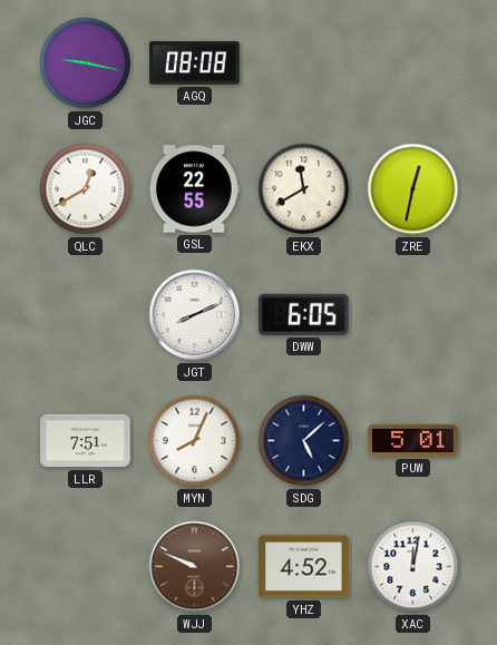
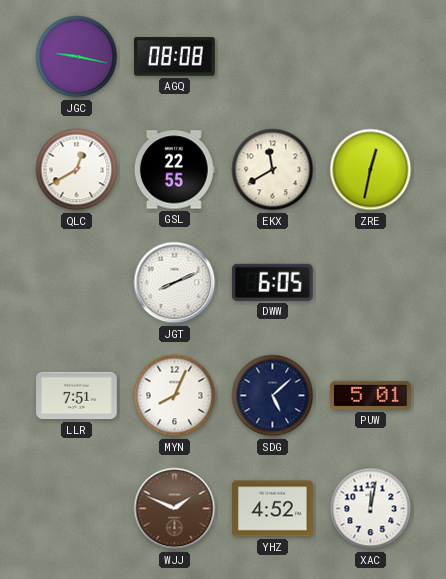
WJJ: 9:49 -> 1:49
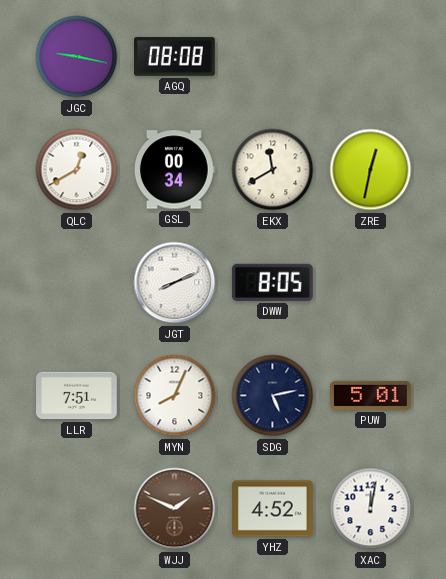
GSL: 22:55 -> 00:34
DWW: 6:05 -> 8:05
SDG: 5:08 -> 5:13
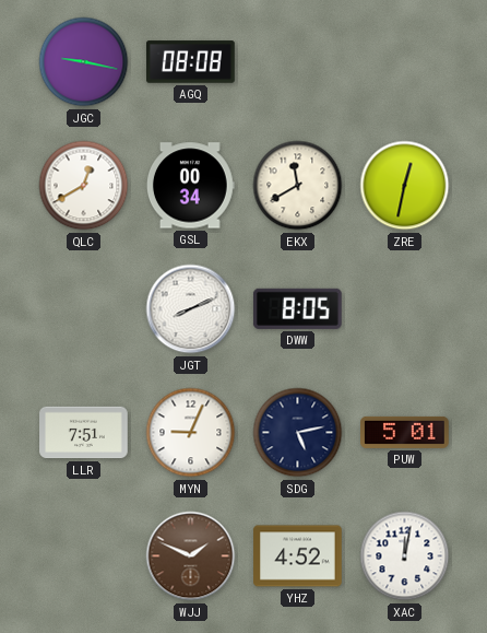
MYN: 8:04 -> 9:04
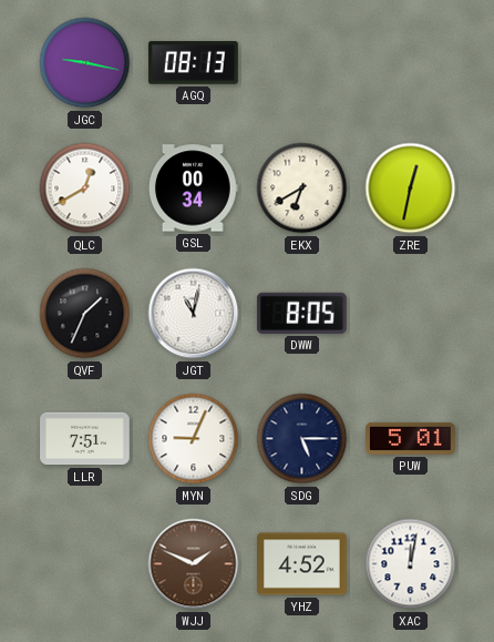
AGQ: 08:08 -> 08:13
EKX: 11:40 -> 6:40
QVF: none -> 1:34
JGT: 8:11 -> 11:02
SDG: 5:13 -> 5:15
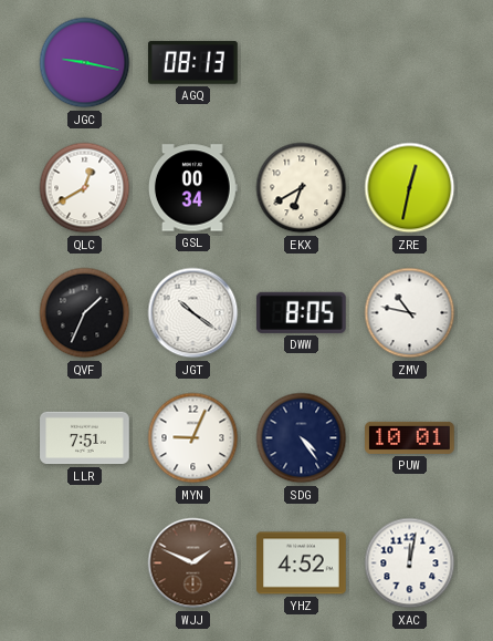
JGT: 11:02 -> 10:21
ZMV: none -> 10:47
SDG: 5:15 -> 4:24
PUW: 5:01 -> 10:01
